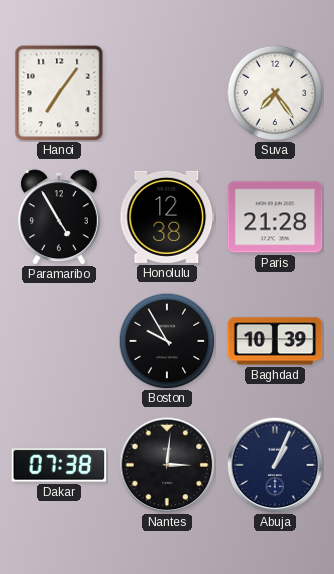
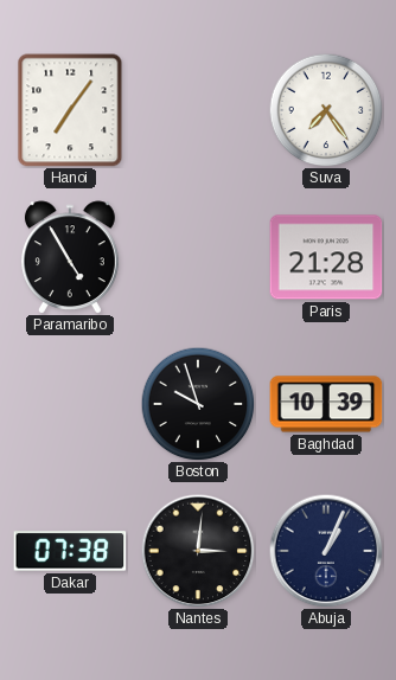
Honolulu: 12:38 -> none
Boston: 9:55 -> 9:57
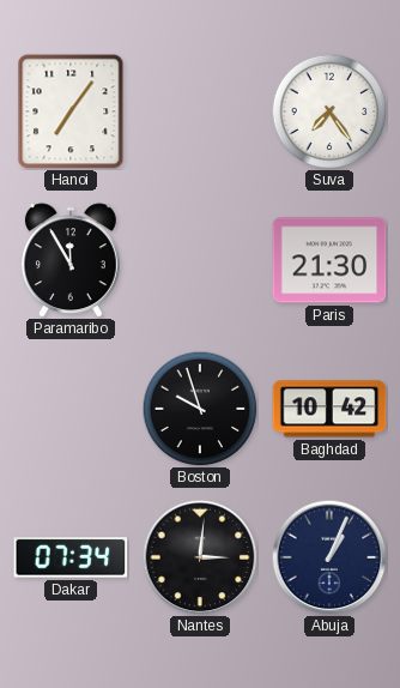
Paramaribo: 4:55 -> 11:55
Paris: 21:28 -> 21:30
Baghdad: 10:39 -> 10:42
Dakar: 07:38 -> 07:34
